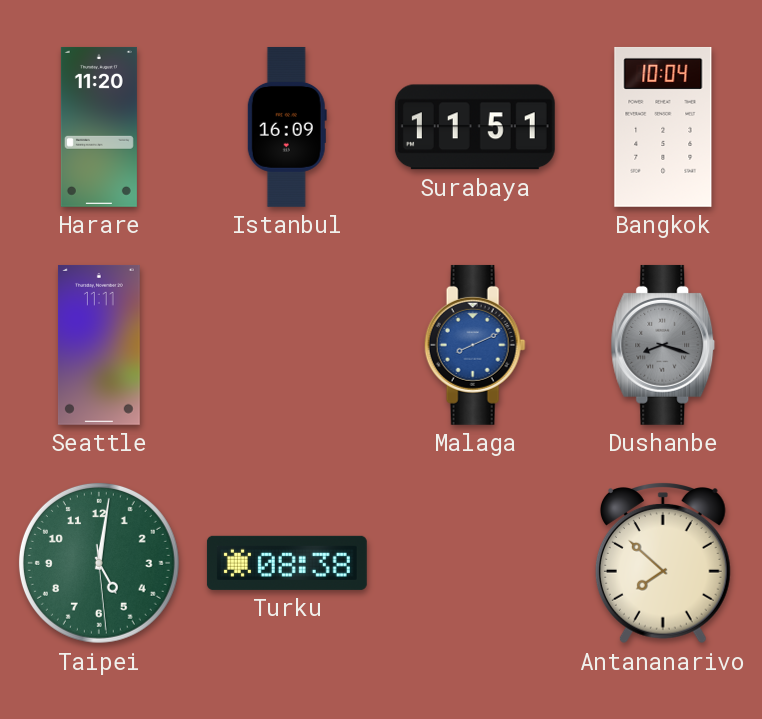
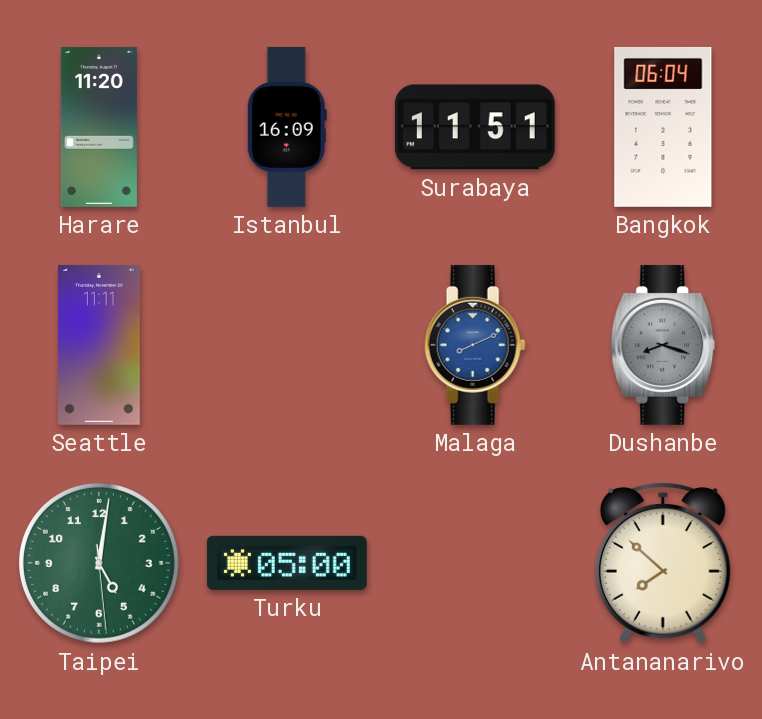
Bangkok: 10:04 -> 06:04
Turku: 08:38 -> 05:00
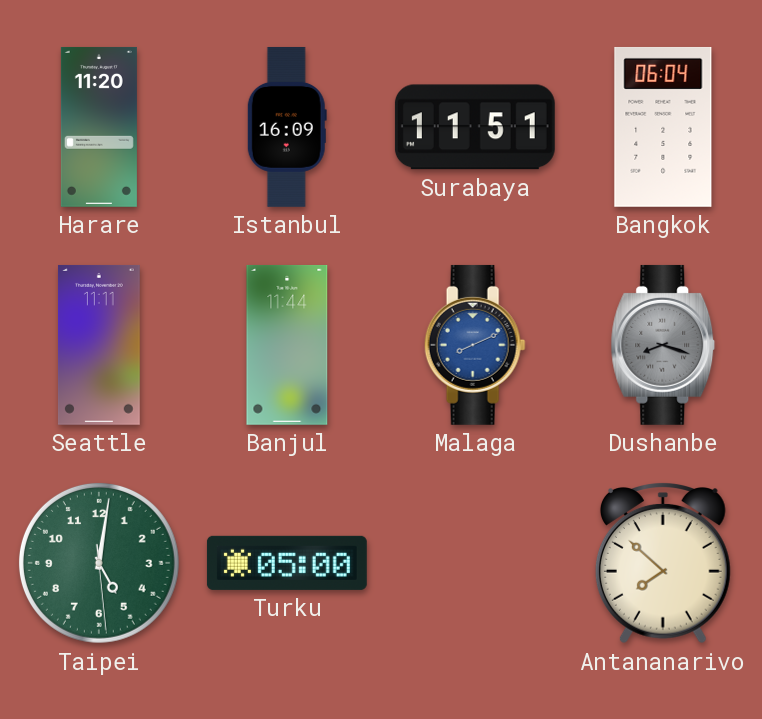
Banjul: none -> 11:44
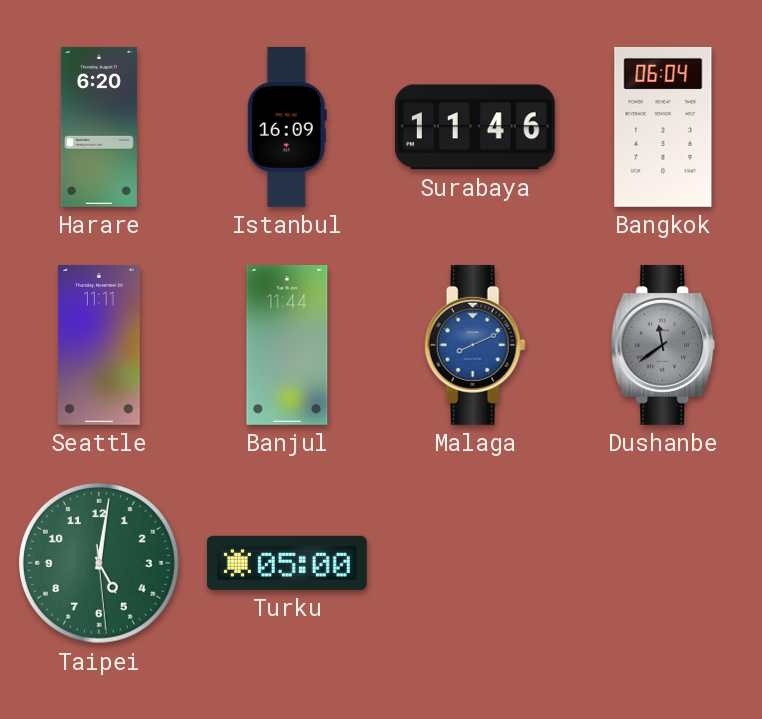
Harare: 11:20 -> 6:20
Surabaya: 11:51 -> 11:46
Dushanbe: 8:18 -> 11:39
Antananarivo: 7:52 -> none
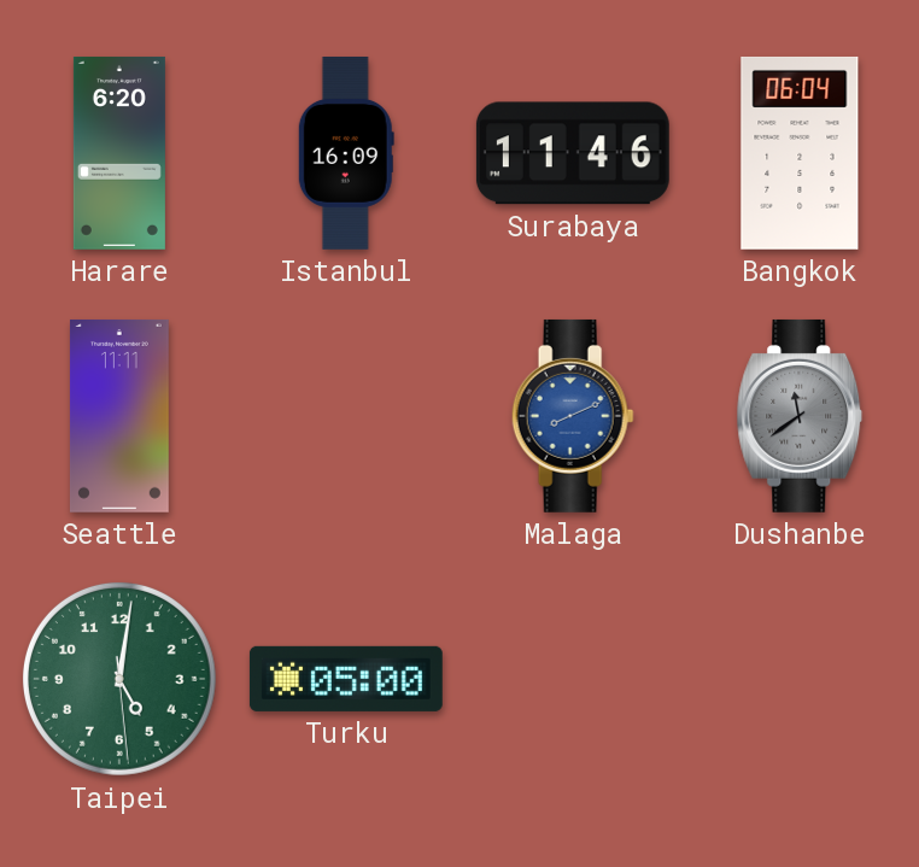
Banjul: 11:44 -> none
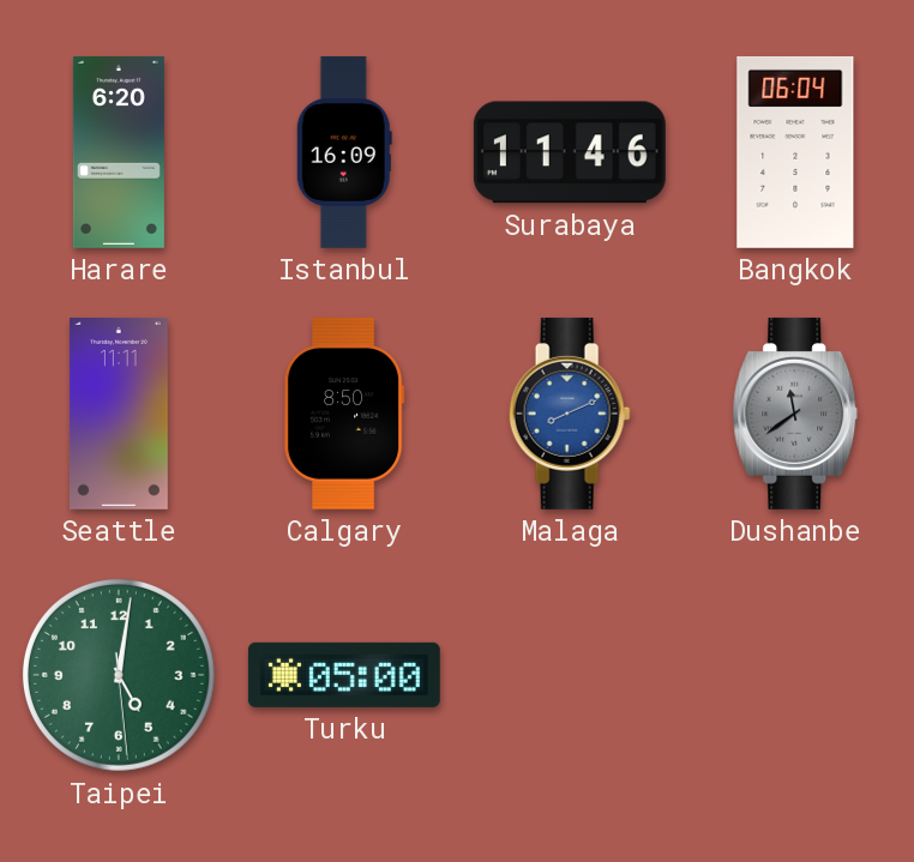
Calgary: none -> 8:50
